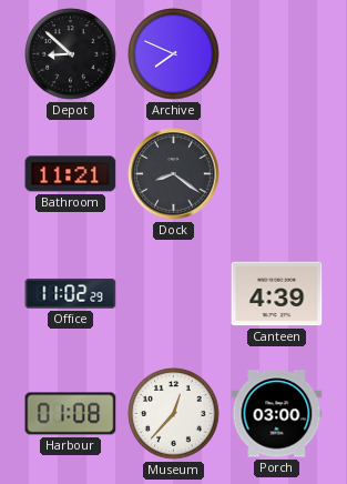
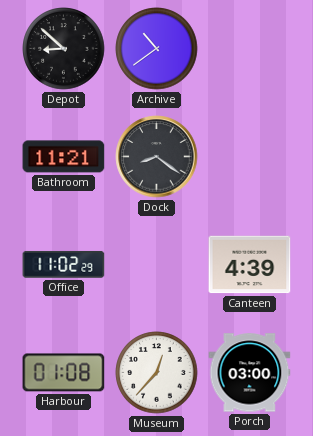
Archive: 7:49 -> 10:39
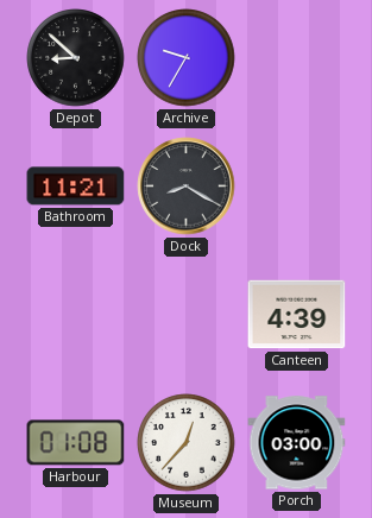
Archive: 10:39 -> 9:35
Dock: 8:21 -> 8:20
Office: 11:02 -> none
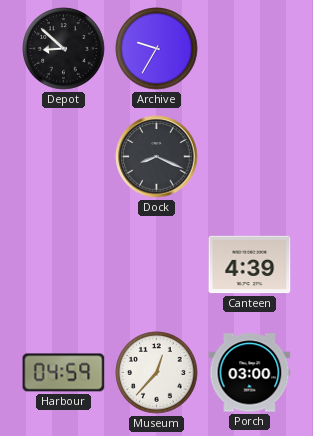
Bathroom: 11:21 -> none
Dock: 8:20 -> 8:19
Harbour: 01:08 -> 04:59
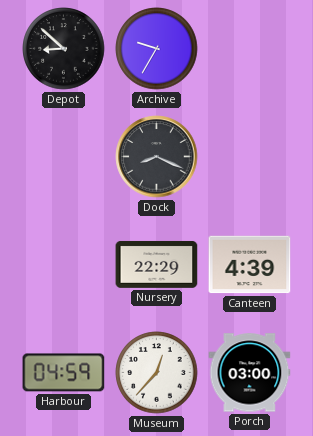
Nursery: none -> 22:29
